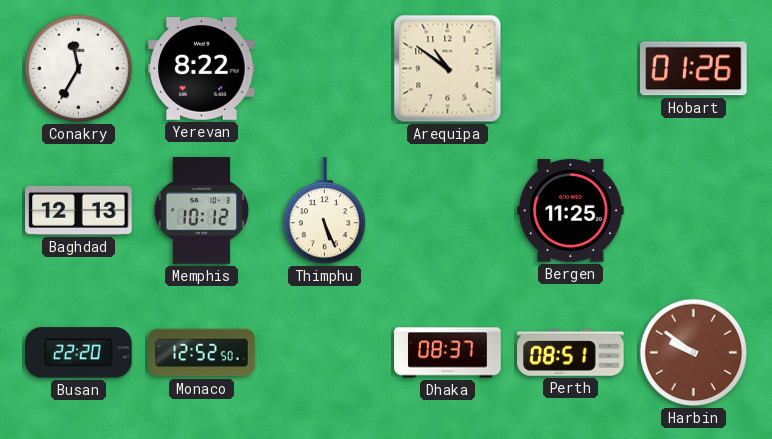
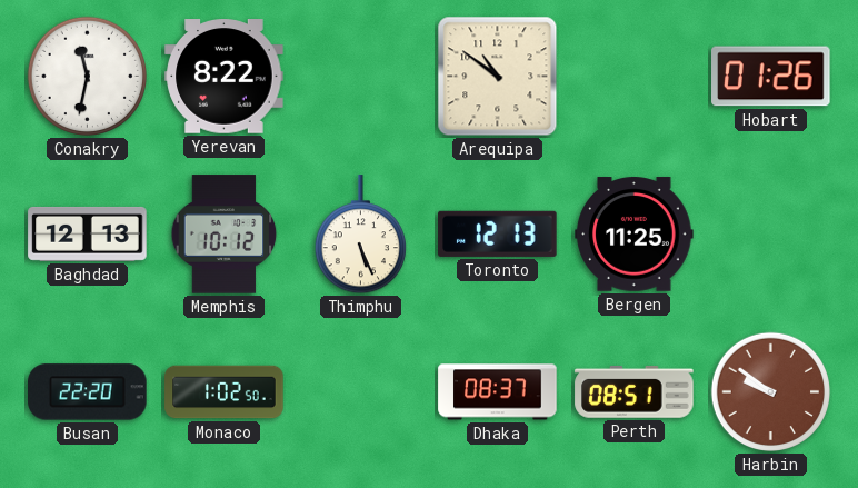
Conakry: 11:35 -> 11:32
Toronto: none -> 12:13
Monaco: 12:52 -> 1:02
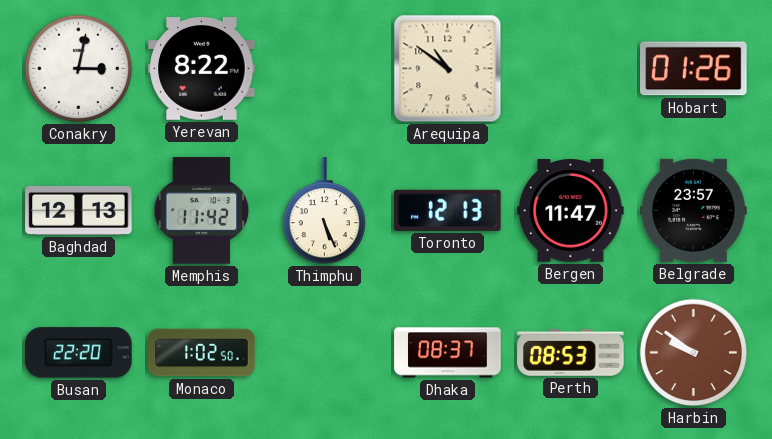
Conakry: 11:32 -> 3:02
Memphis: 10:12 -> 11:42
Bergen: 11:25 -> 11:47
Belgrade: none -> 23:57
Perth: 08:51 -> 08:53
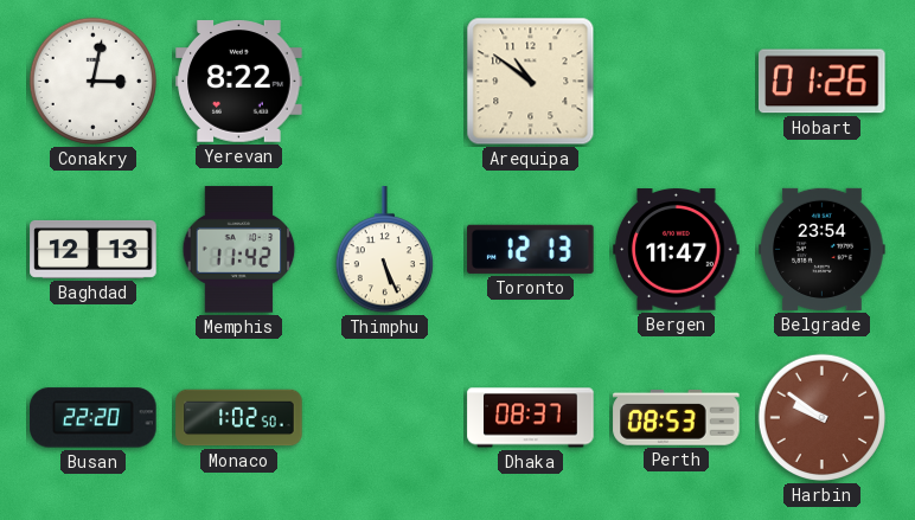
Belgrade: 23:57 -> 23:54
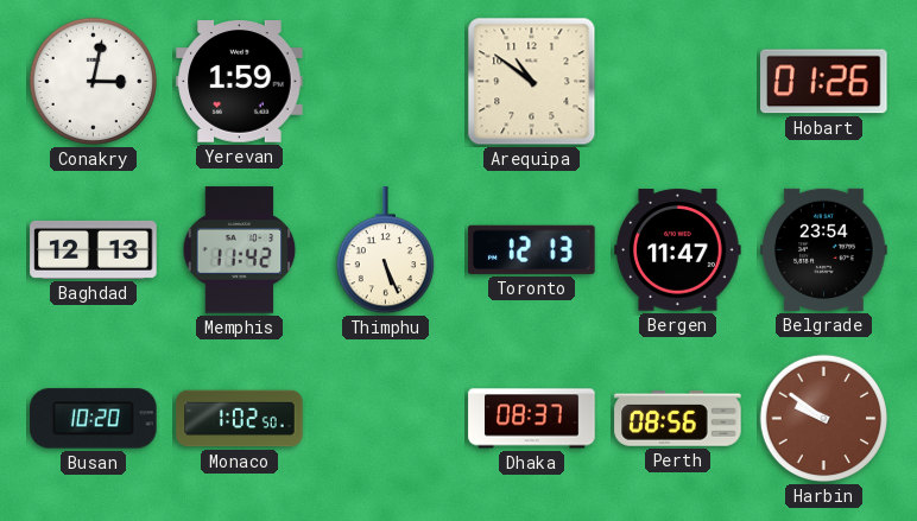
Yerevan: 8:22 -> 1:59
Busan: 22:20 -> 10:20
Perth: 08:53 -> 08:56
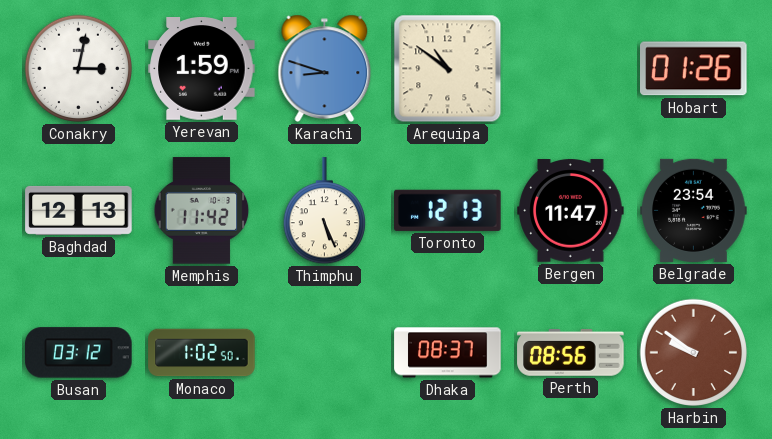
Karachi: none -> 8:48
Busan: 10:20 -> 03:12
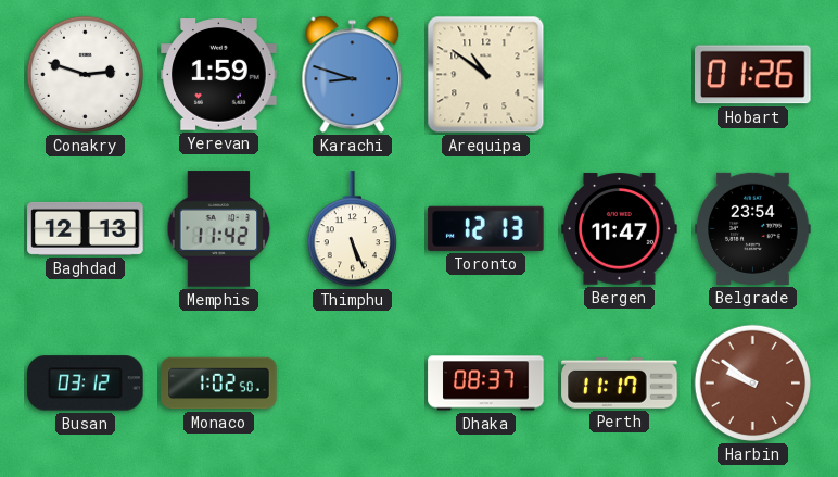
Conakry: 3:02 -> 2:48
Perth: 08:56 -> 11:17
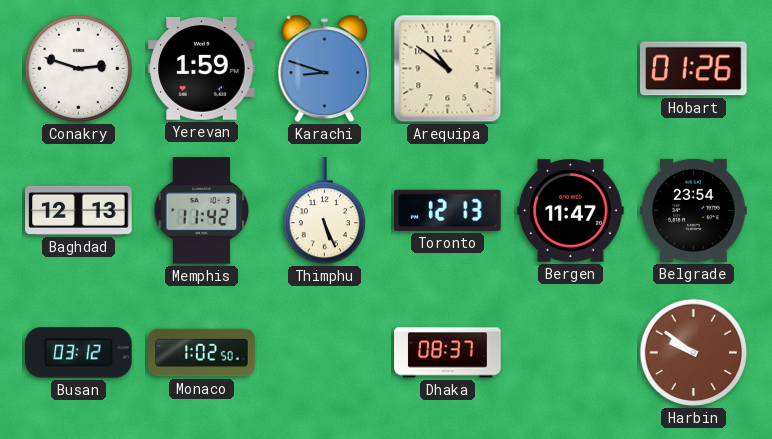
Perth: 11:17 -> none
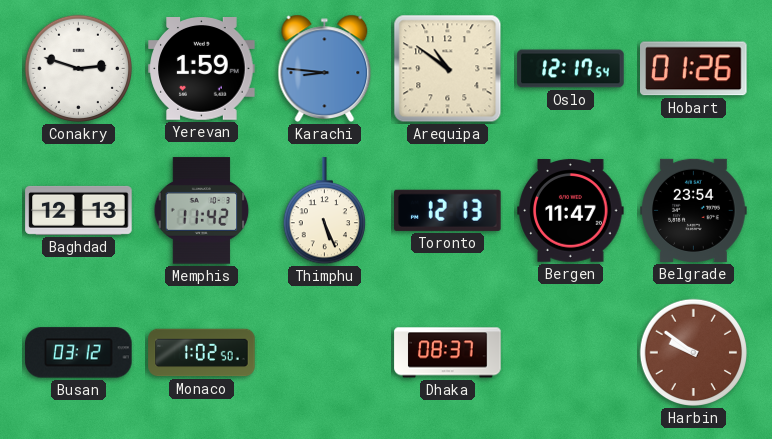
Karachi: 8:48 -> 8:46
Oslo: none -> 12:17
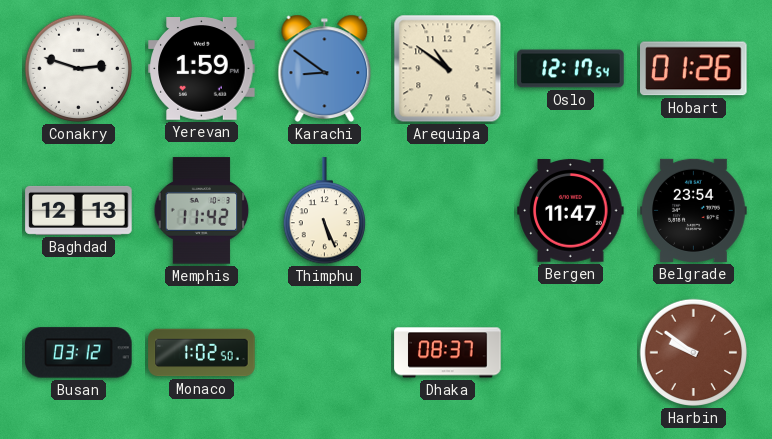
Karachi: 8:46 -> 8:51
Toronto: 12:13 -> none
